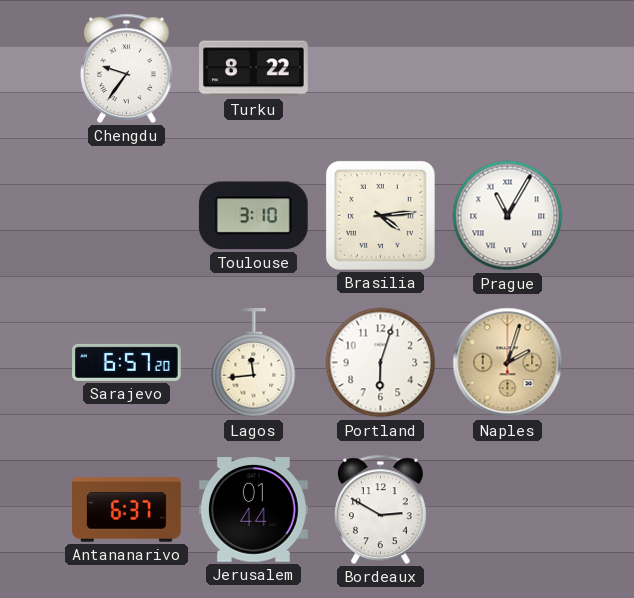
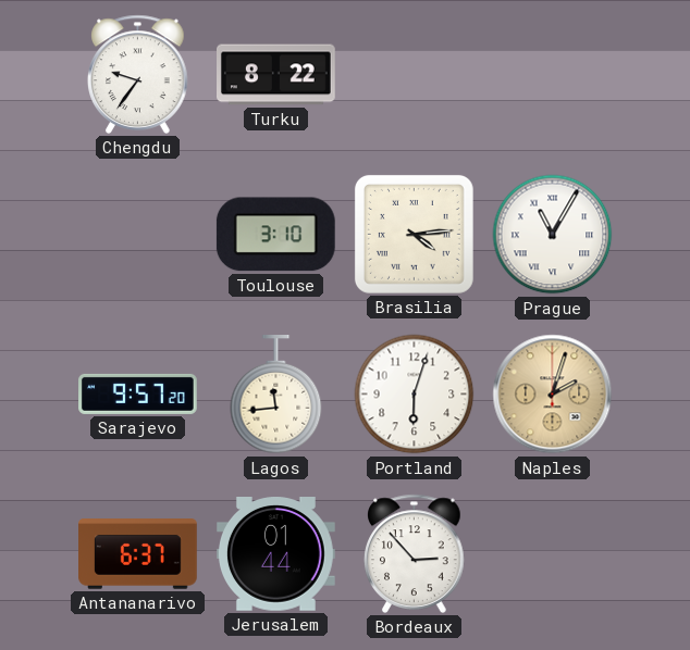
Sarajevo: 6:57 -> 9:57
Bordeaux: 2:50 -> 2:53
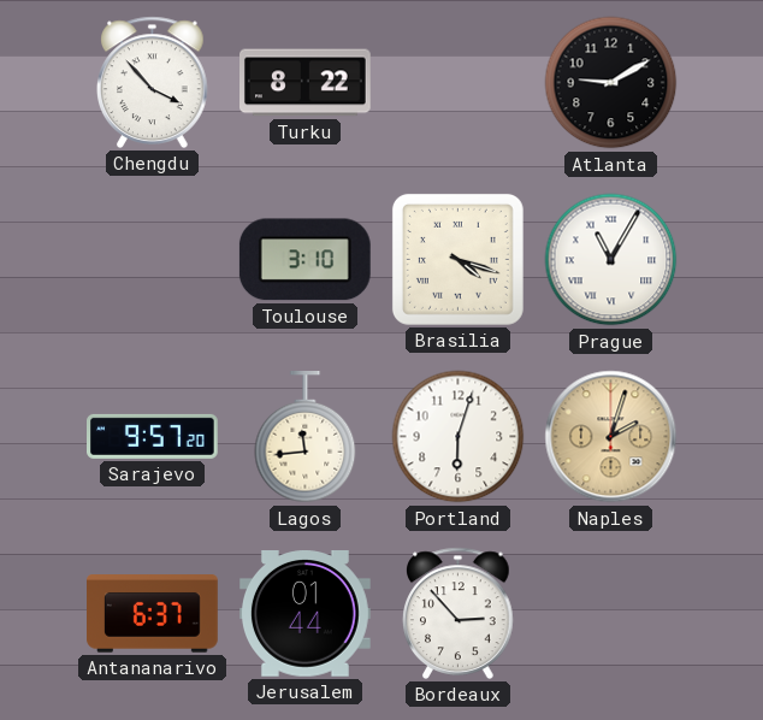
Chengdu: 9:36 -> 3:53
Atlanta: none -> 9:10
Brasilia: 4:14 -> 4:18
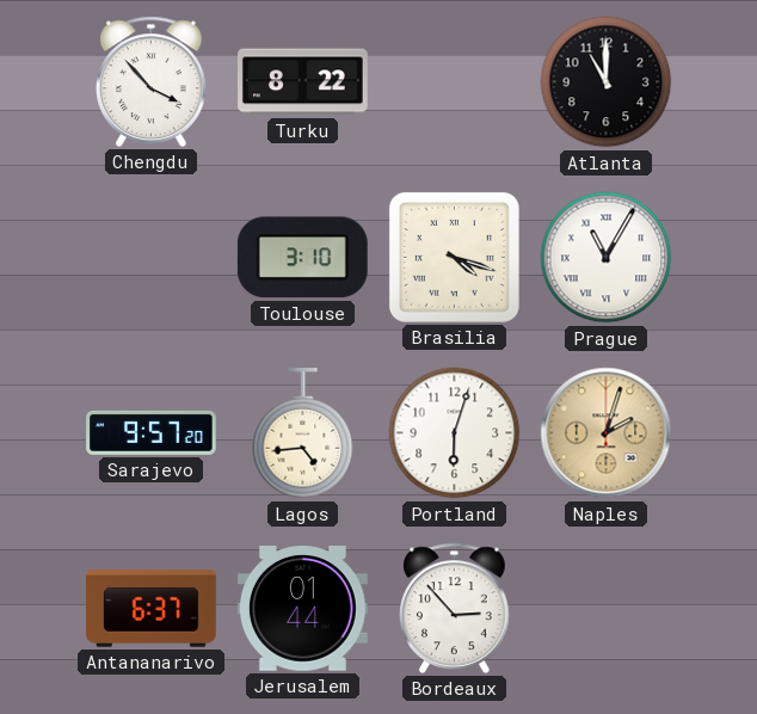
Atlanta: 9:10 -> 11:00
Lagos: 11:44 -> 4:44
